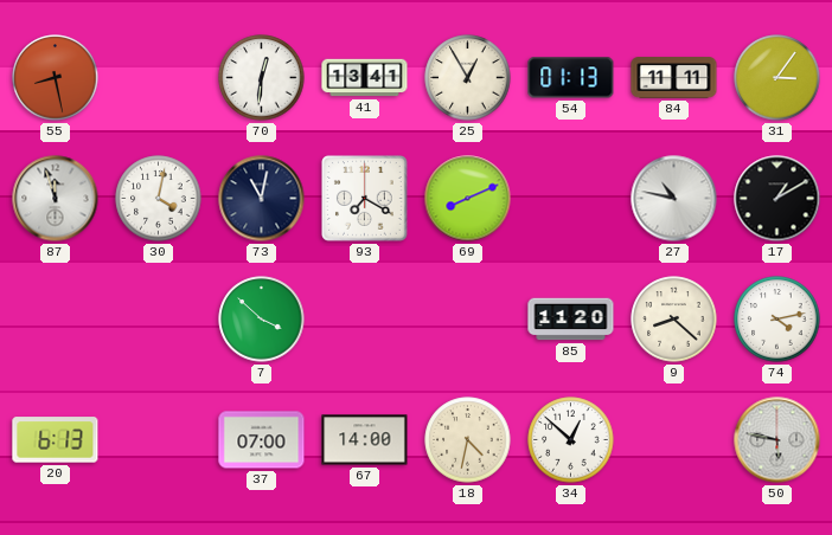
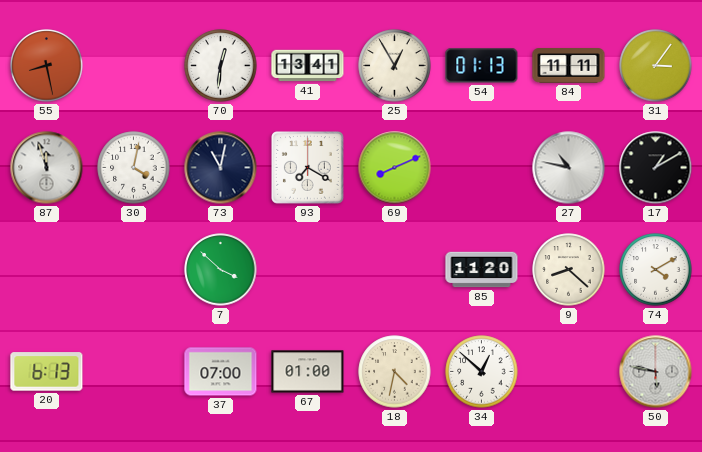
74: 4:13 -> 4:10
67: 14:00 -> 01:00
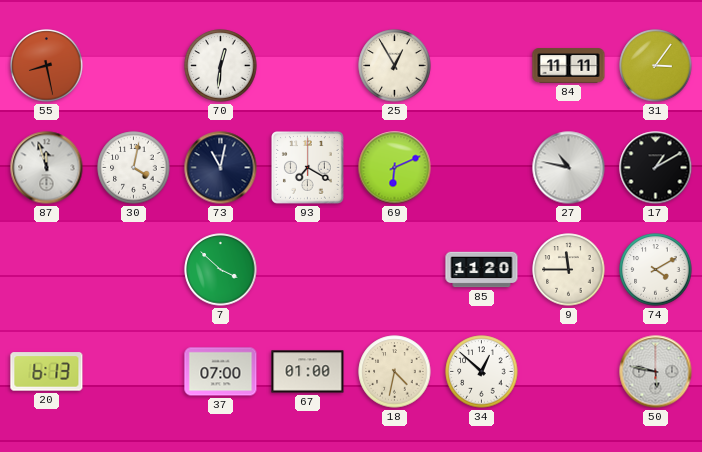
41: 13:41 -> none
54: 01:13 -> none
69: 8:11 -> 6:11
9: 8:22 -> 11:45
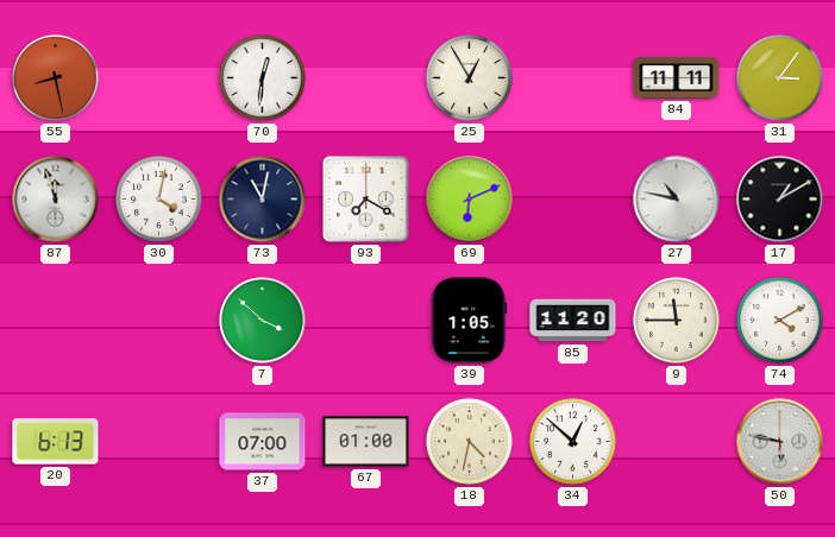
39: none -> 1:05
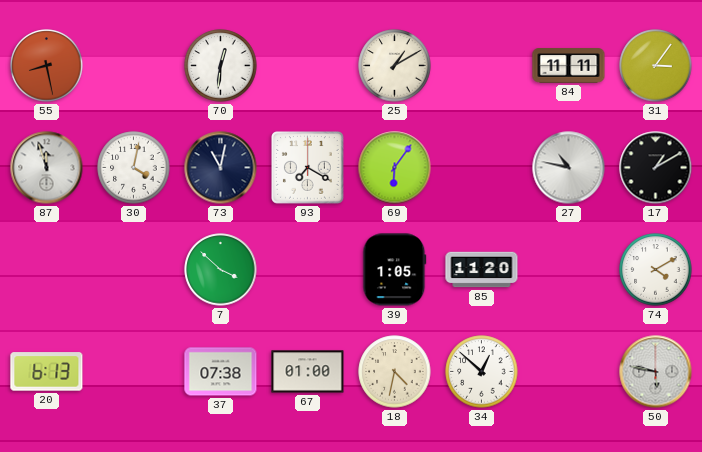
25: 12:55 -> 1:10
69: 6:11 -> 6:06
9: 11:45 -> none
37: 07:00 -> 07:38
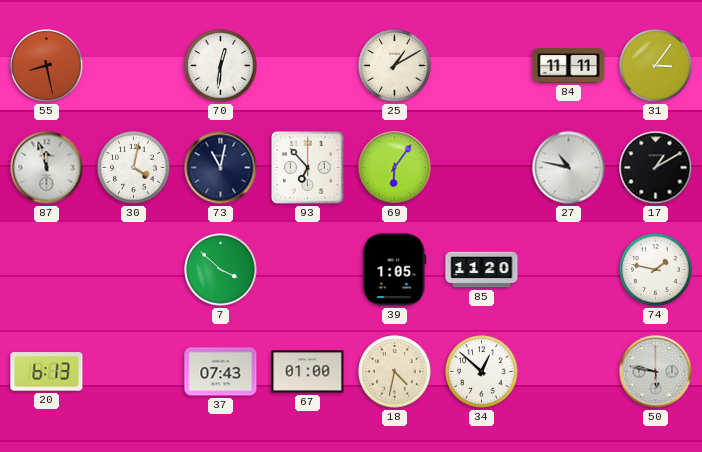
93: 7:20 -> 6:53
74: 4:10 -> 1:47
37: 07:38 -> 07:43
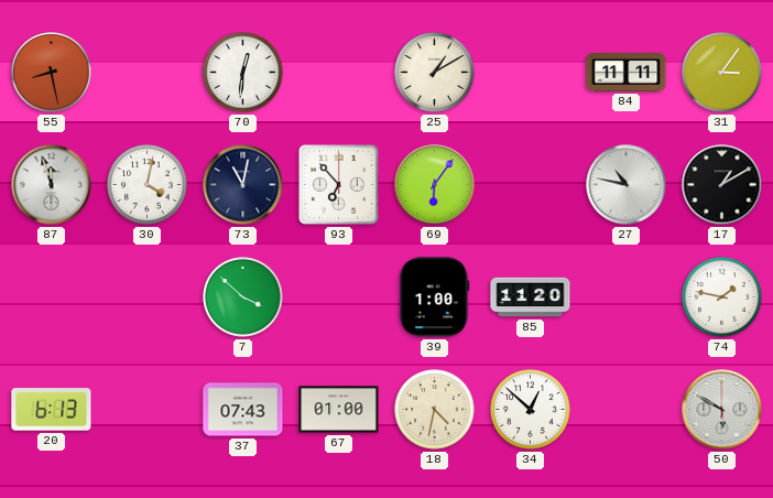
39: 1:05 -> 1:00
50: 5:47 -> 5:50
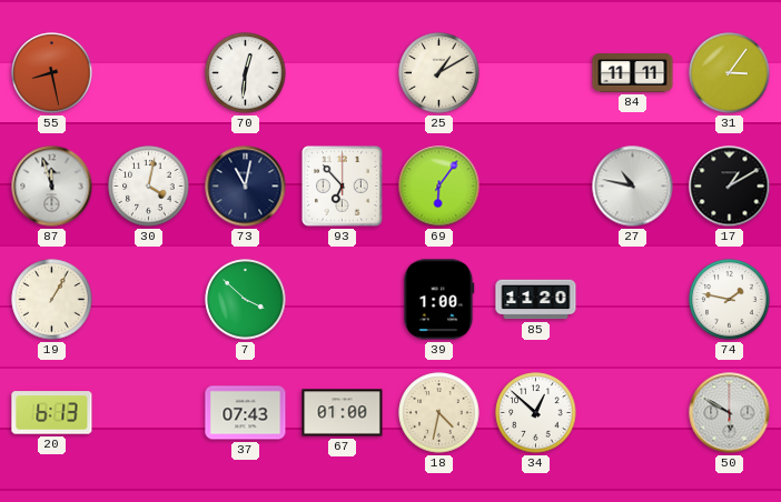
19: none -> 1:05
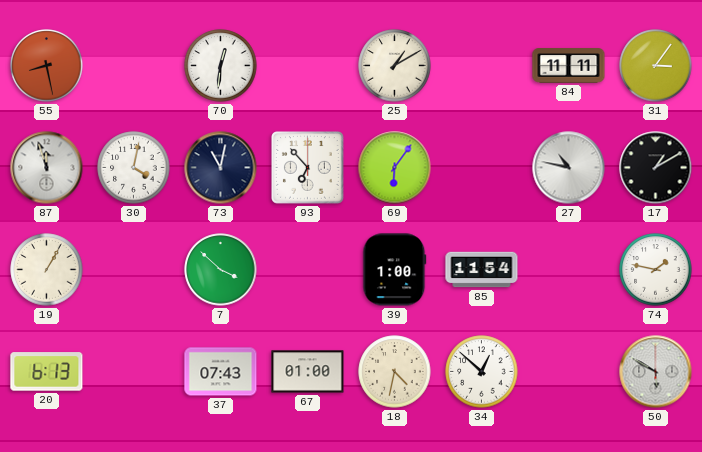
85: 11:20 -> 11:54
